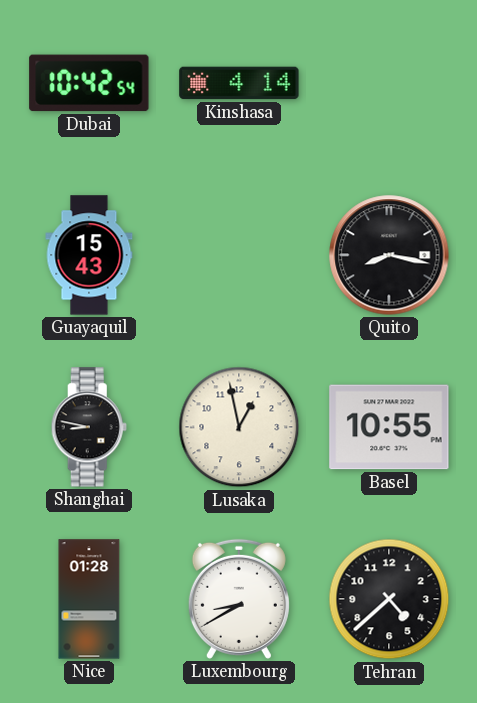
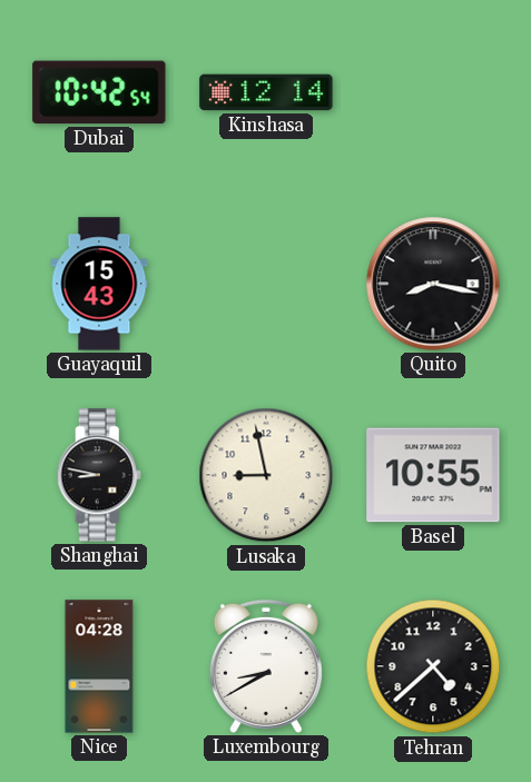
Kinshasa: 4:14 -> 12:14
Lusaka: 12:58 -> 8:58
Nice: 01:28 -> 04:28
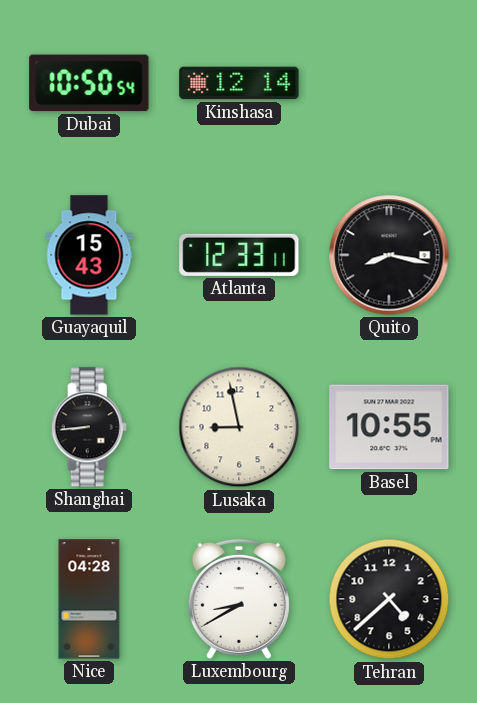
Dubai: 10:42 -> 10:50
Atlanta: none -> 12:33
Shanghai: 8:47 -> 8:44
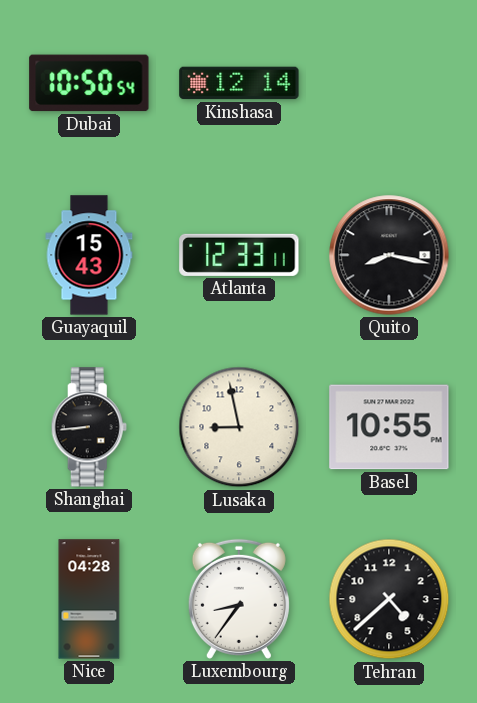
Luxembourg: 8:40 -> 8:36
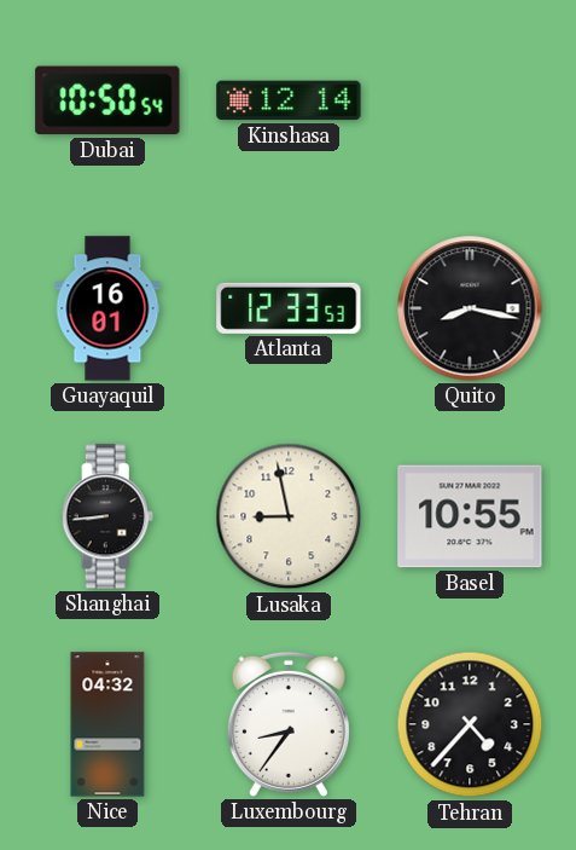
Guayaquil: 15:43 -> 16:01
Atlanta: 12:33:11 -> 12:33:53
Nice: 04:28 -> 04:32
Tehran: 4:38 -> 4:37
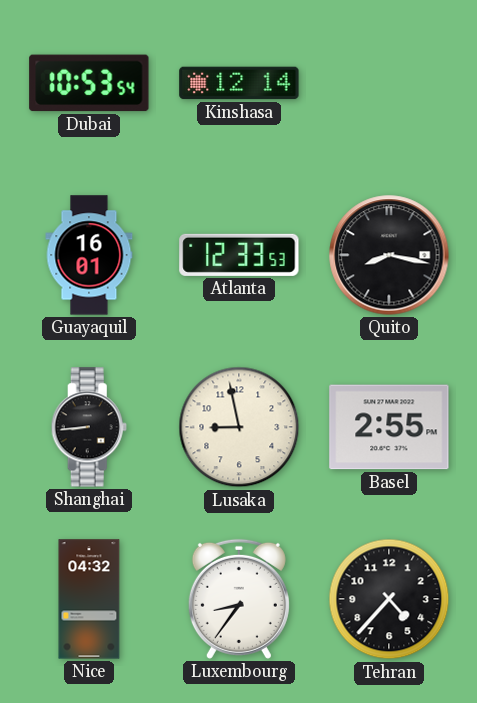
Dubai: 10:50 -> 10:53
Basel: 10:55 -> 2:55
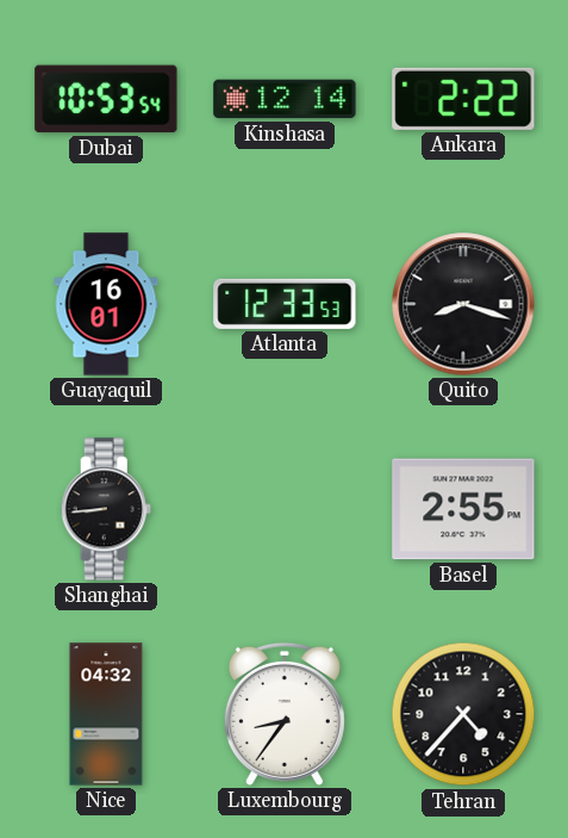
Ankara: none -> 2:22
Quito: 8:17 -> 8:18
Lusaka: 8:58 -> none
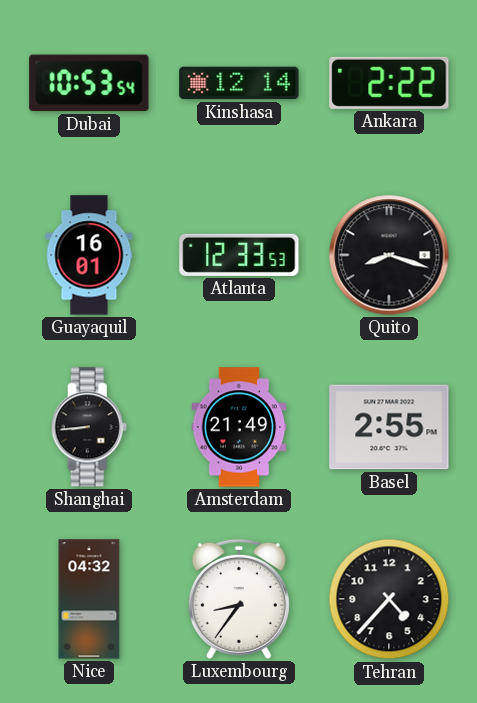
Amsterdam: none -> 21:49
